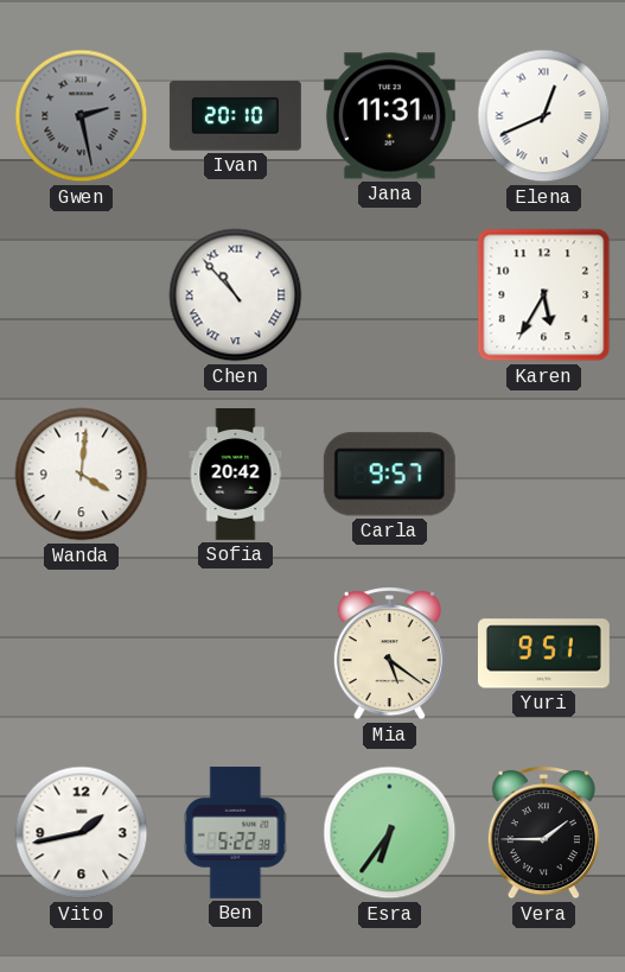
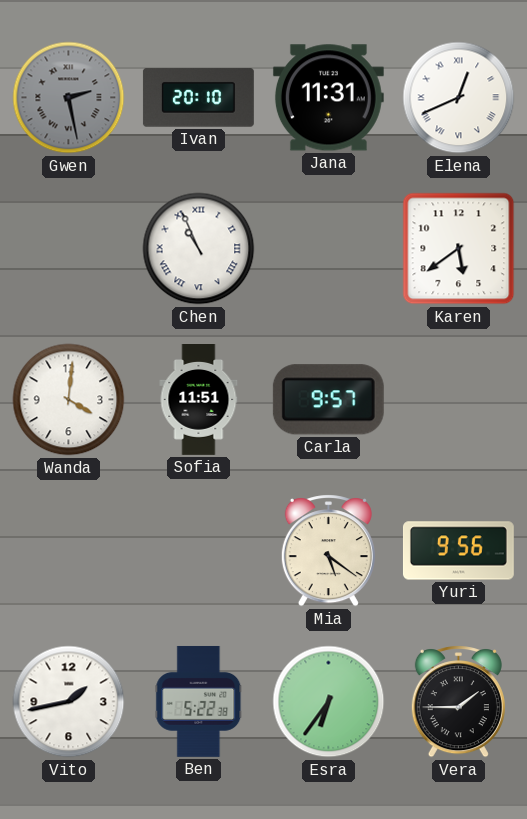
Chen: 10:53 -> 10:56
Karen: 5:35 -> 5:39
Sofia: 20:42 -> 11:51
Yuri: 9:51 -> 9:56
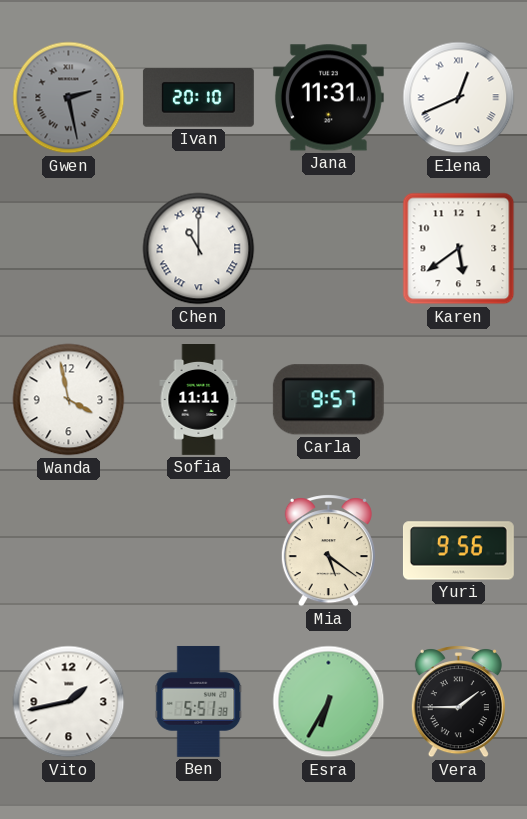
Chen: 10:56 -> 11:00
Wanda: 4:01 -> 3:58
Sofia: 11:51 -> 11:11
Ben: 5:22 -> 5:51
Esra: 6:36 -> 6:35
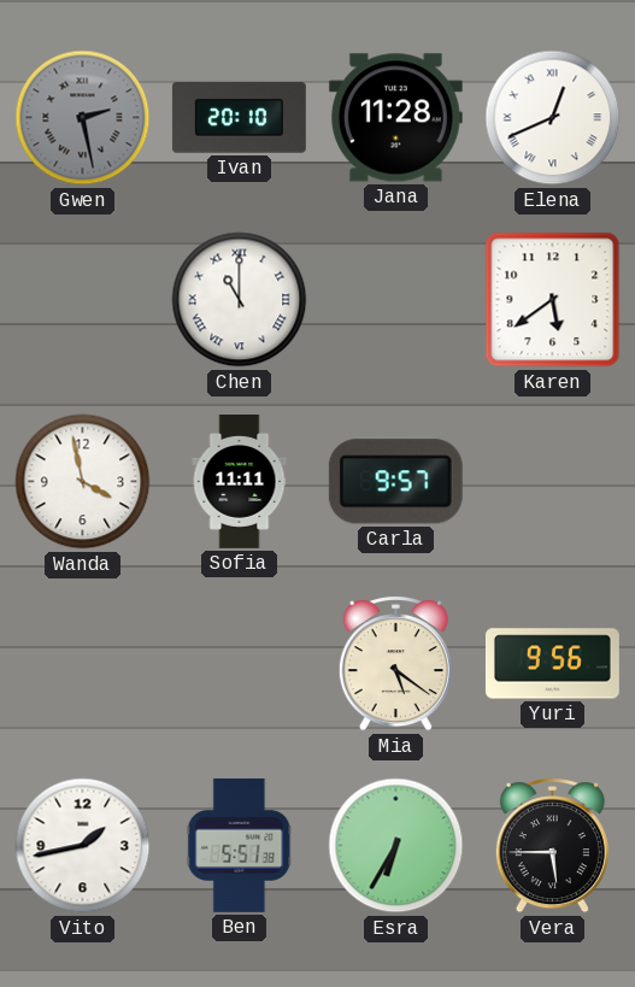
Jana: 11:31 -> 11:28
Vera: 1:45 -> 5:45
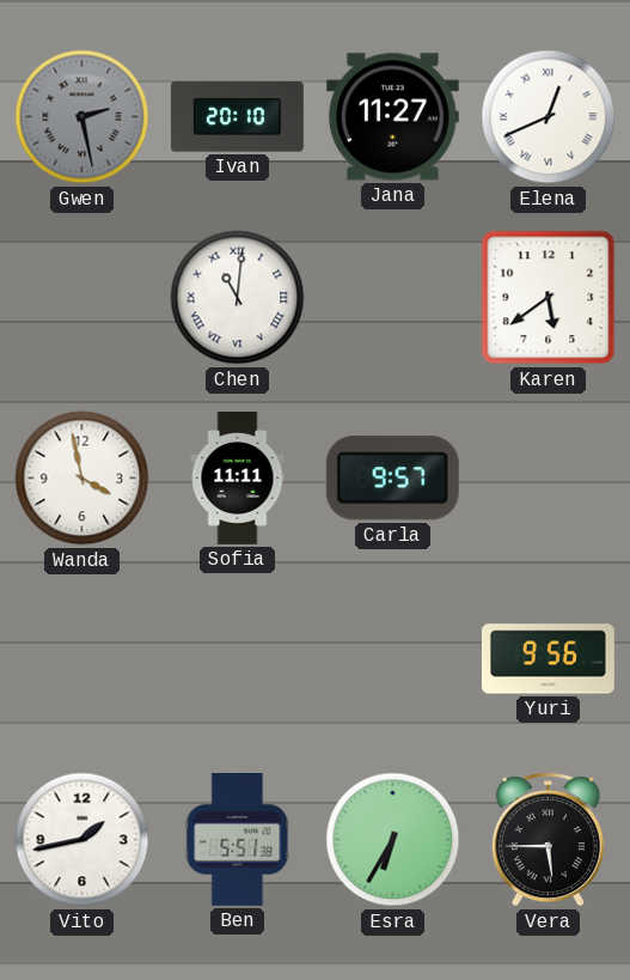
Jana: 11:28 -> 11:27
Chen: 11:00 -> 11:01
Mia: 5:21 -> none
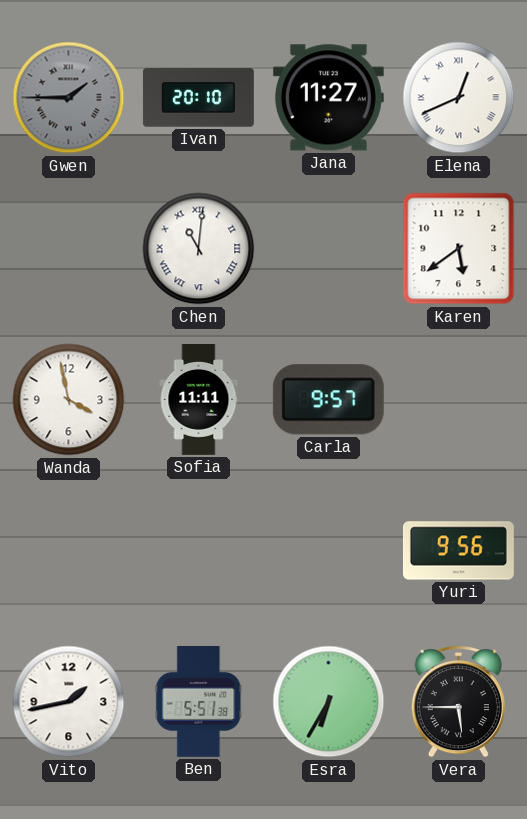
Gwen: 2:28 -> 1:45
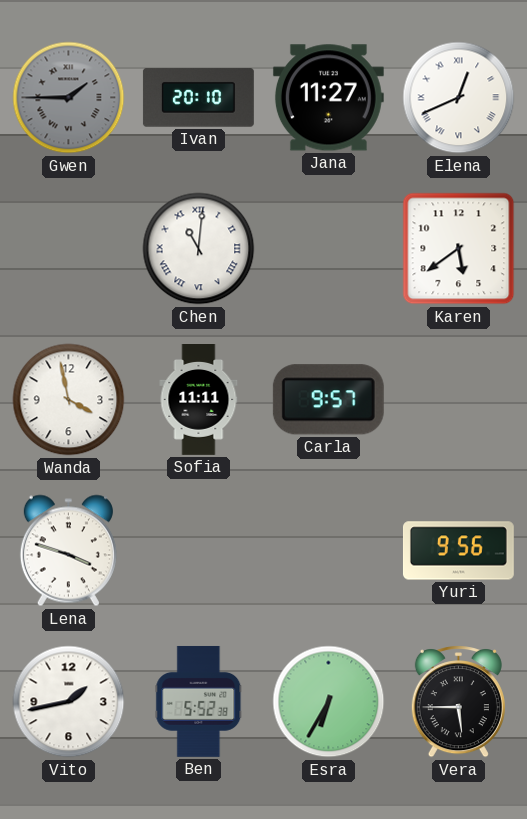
Lena: none -> 3:48
Ben: 5:51 -> 5:52
